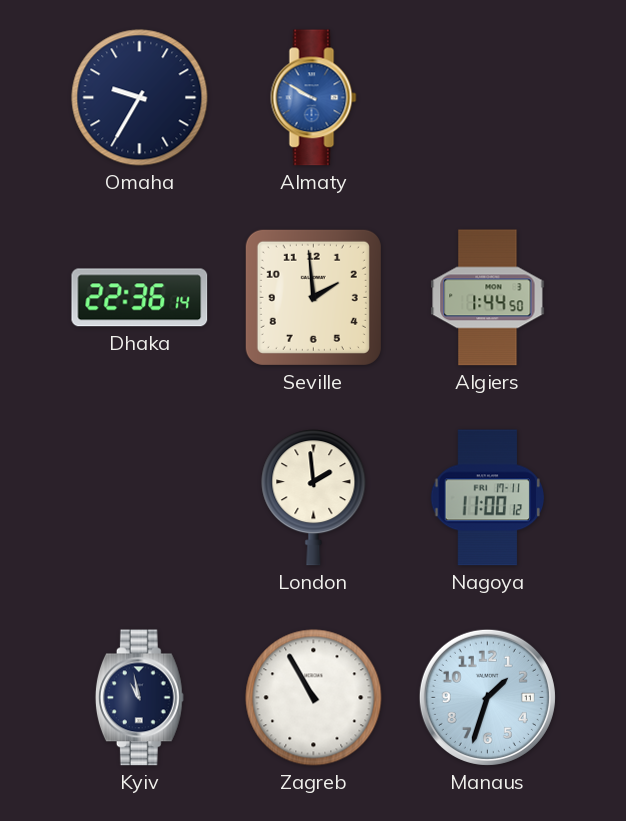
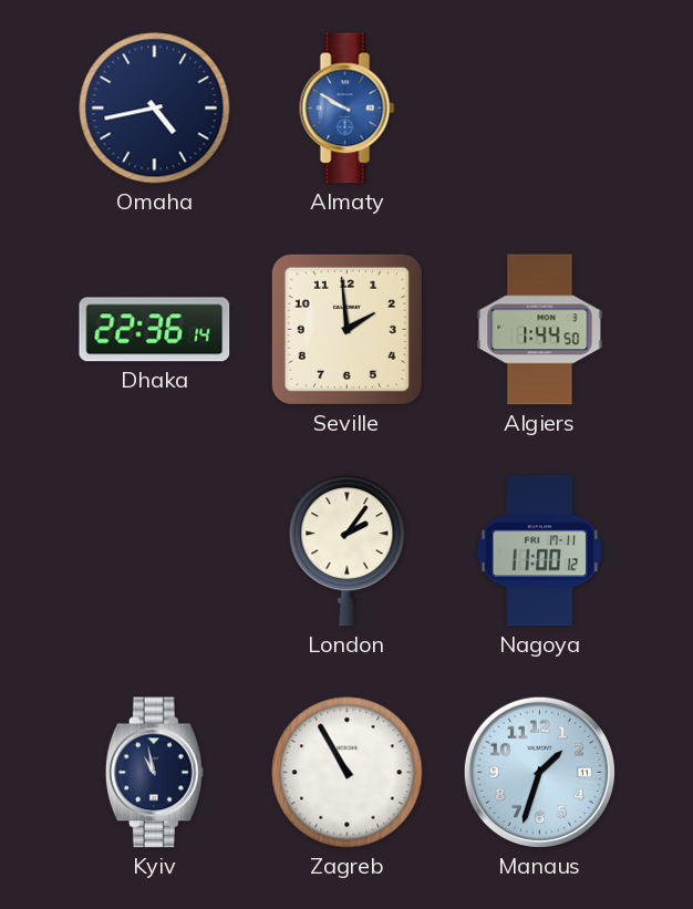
Omaha: 9:35 -> 4:43
London: 1:59 -> 2:06
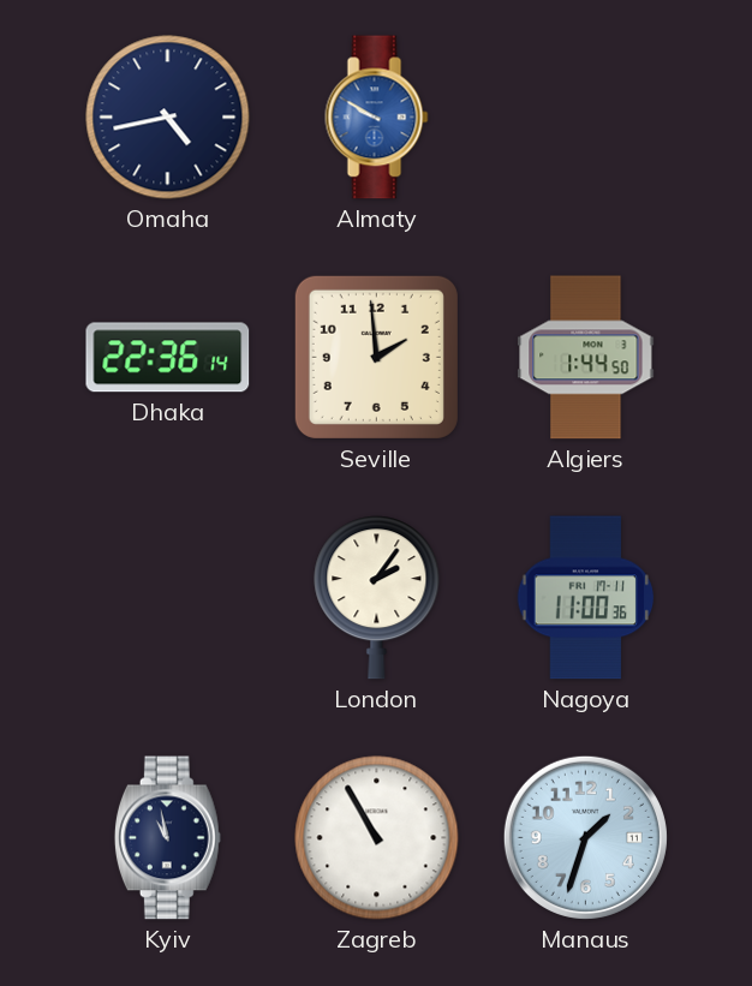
Nagoya: 11:00:12 -> 11:00:36
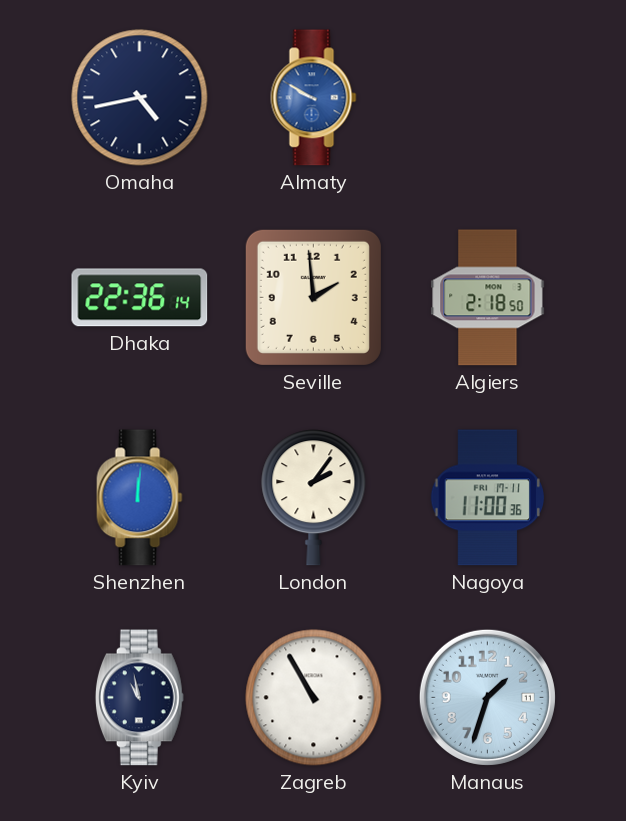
Algiers: 1:44 -> 2:18
Shenzhen: none -> 12:01
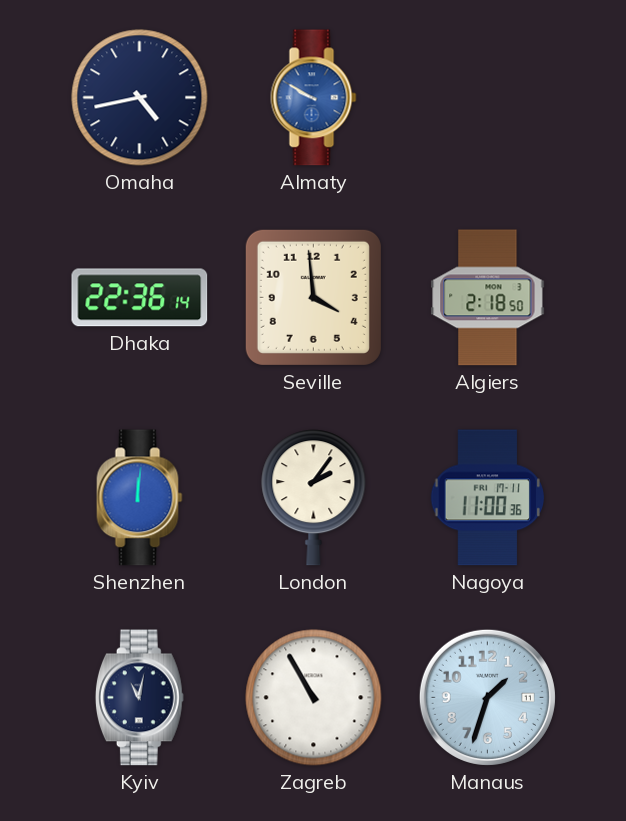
Seville: 1:59 -> 3:59
Kyiv: 10:58 -> 11:02
